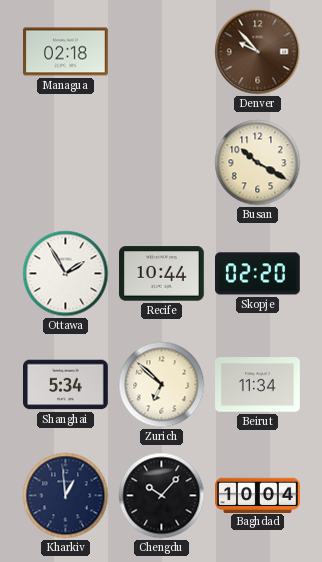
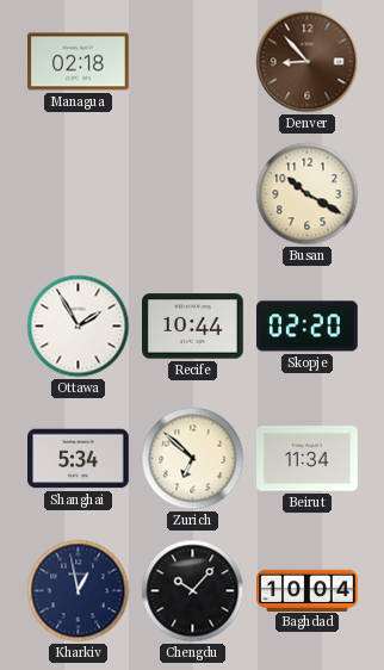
Denver: 9:53 -> 8:53
Kharkiv: 12:59 -> 12:58
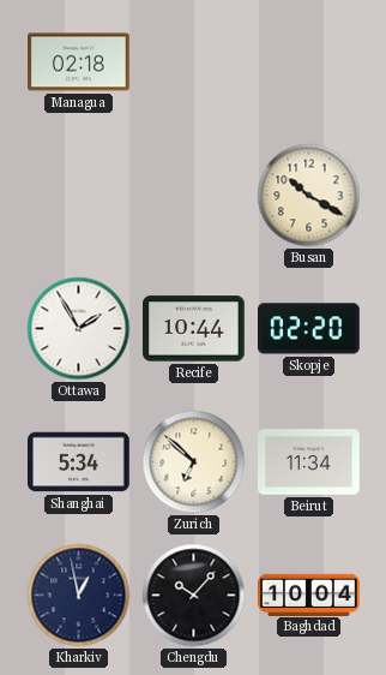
Denver: 8:53 -> none
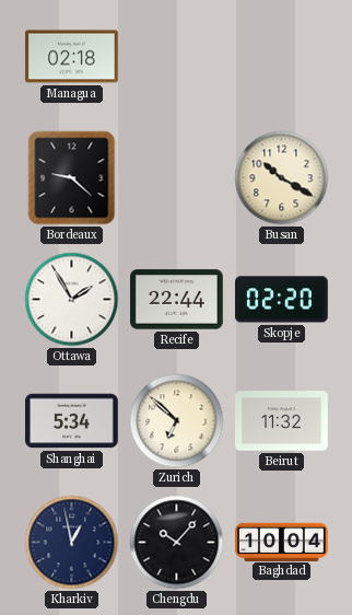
Bordeaux: none -> 9:22
Recife: 10:44 -> 22:44
Beirut: 11:34 -> 11:32
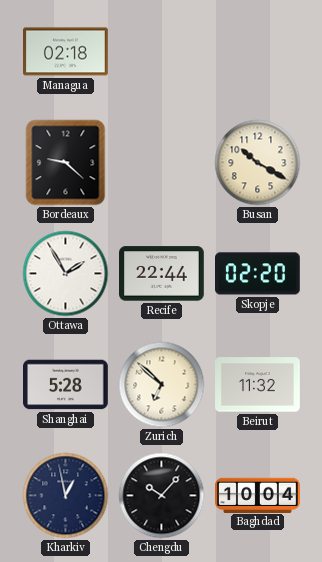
Shanghai: 5:34 -> 5:28
